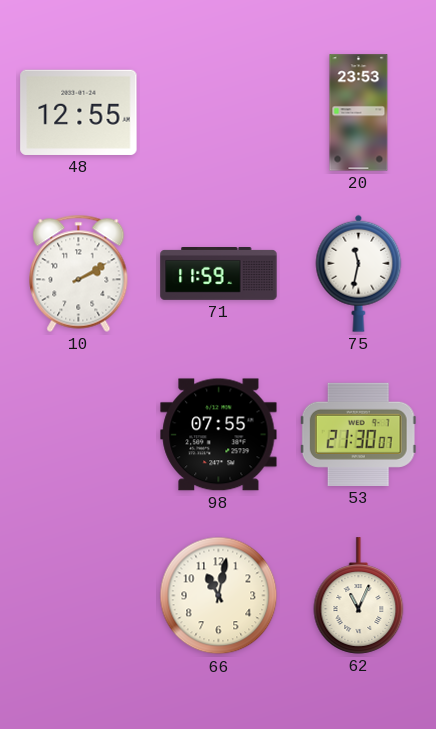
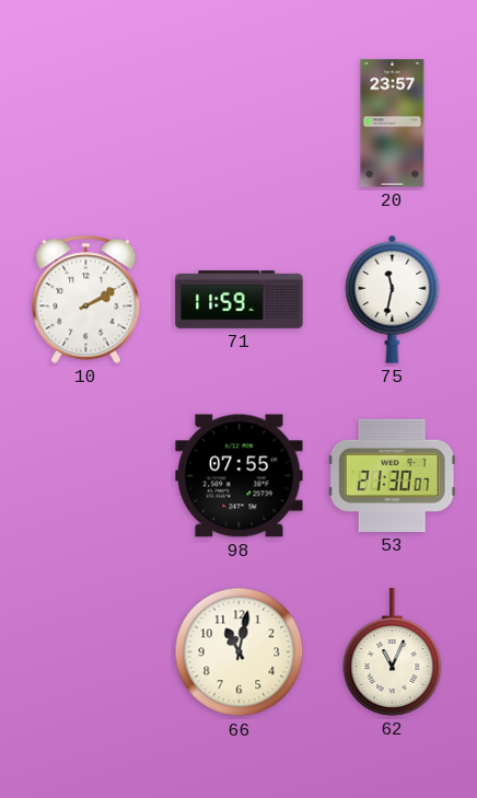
48: 12:55 -> none
20: 23:53 -> 23:57
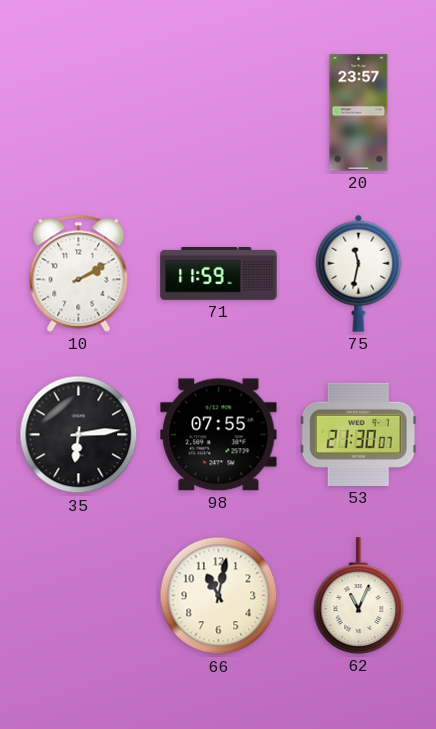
35: none -> 6:14
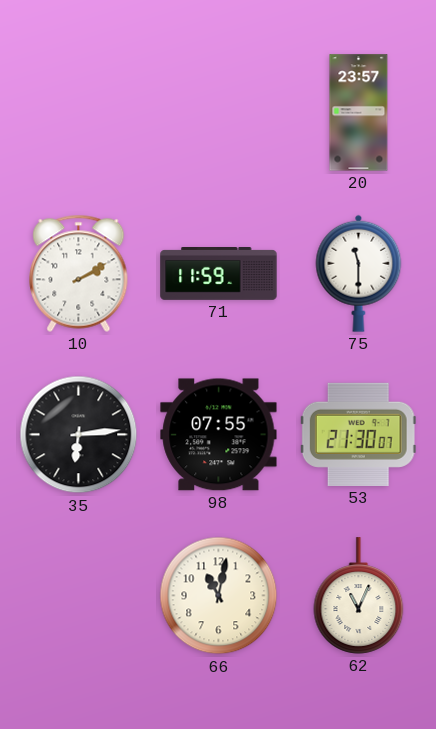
75: 11:32 -> 11:30
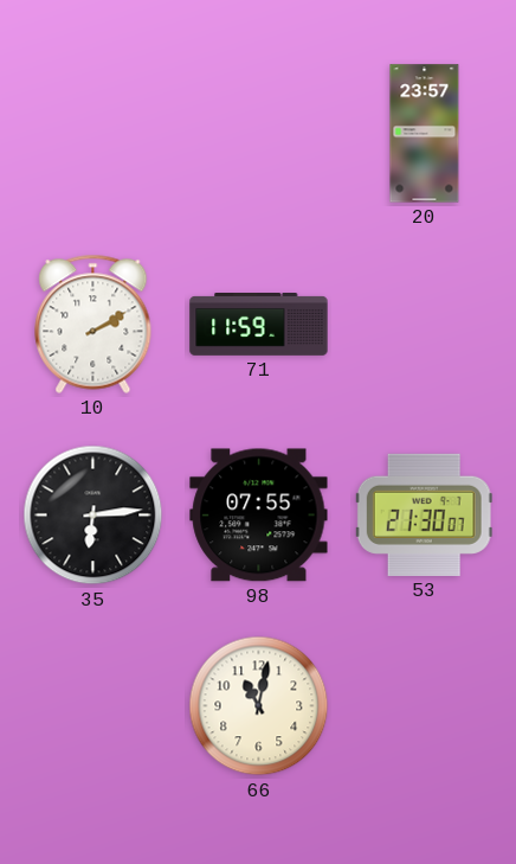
75: 11:30 -> none
62: 11:04 -> none
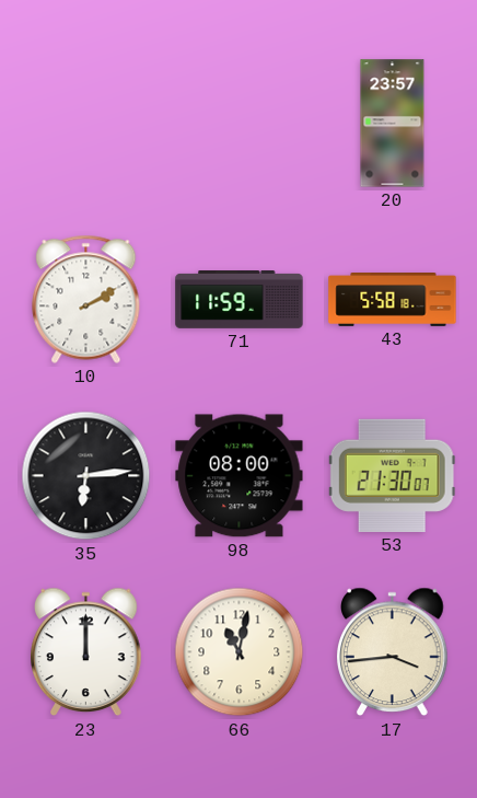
43: none -> 5:58
98: 07:55 -> 08:00
23: none -> 12:00
17: none -> 3:44
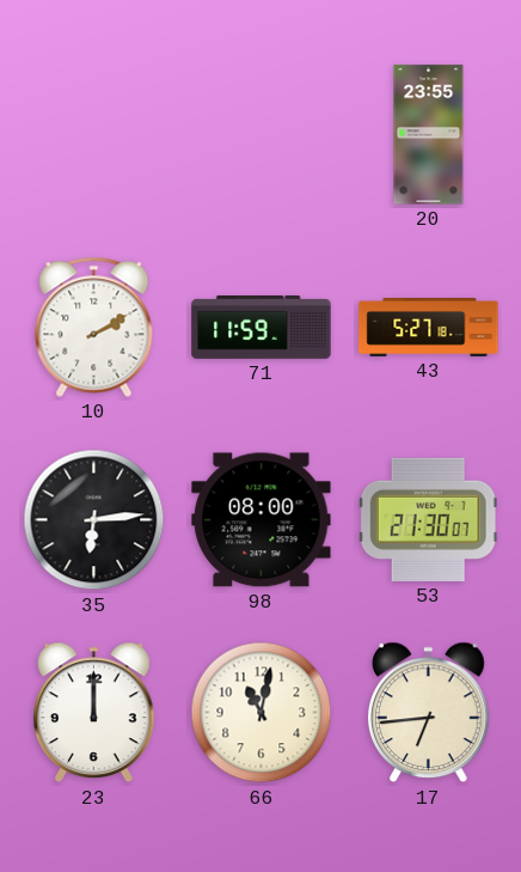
20: 23:57 -> 23:55
43: 5:58 -> 5:27
17: 3:44 -> 6:44
